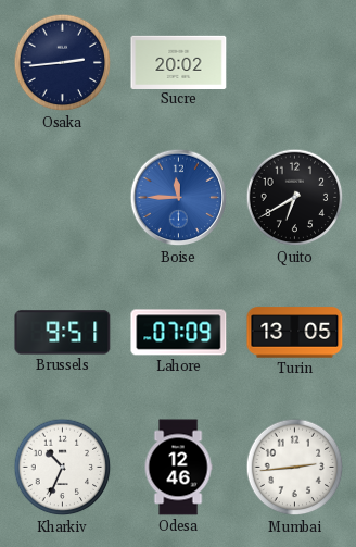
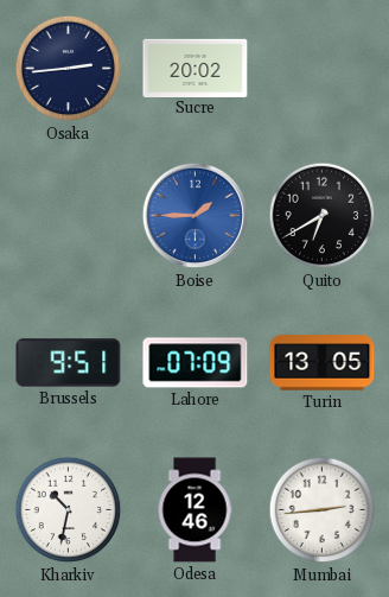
Boise: 11:45 -> 1:45
Kharkiv: 10:34 -> 10:32
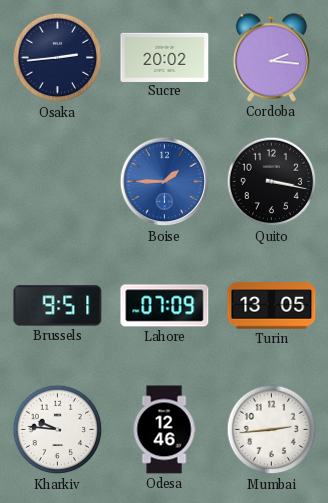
Cordoba: none -> 2:16
Quito: 6:40 -> 3:17
Kharkiv: 10:32 -> 9:46
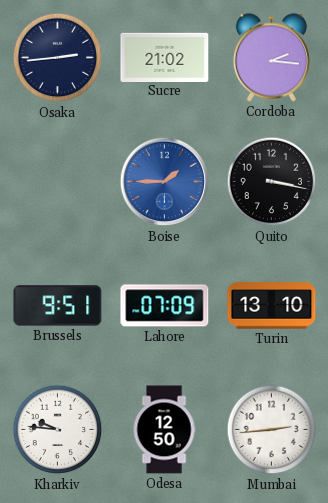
Sucre: 20:02 -> 21:02
Turin: 13:05 -> 13:10
Odesa: 12:46 -> 12:50
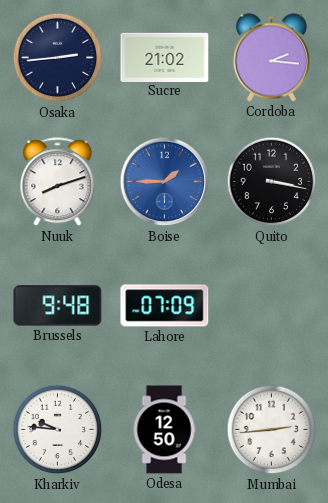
Nuuk: none -> 8:12
Brussels: 9:51 -> 9:48
Turin: 13:10 -> none
